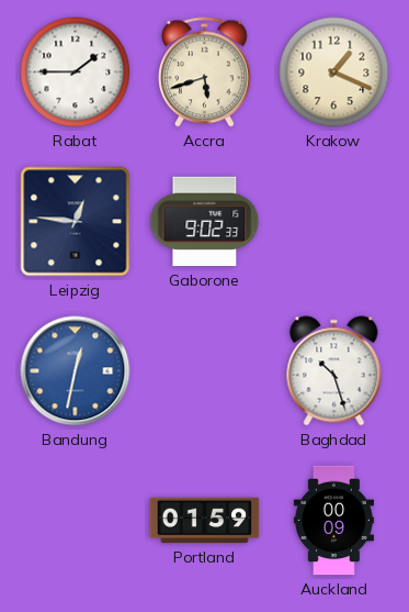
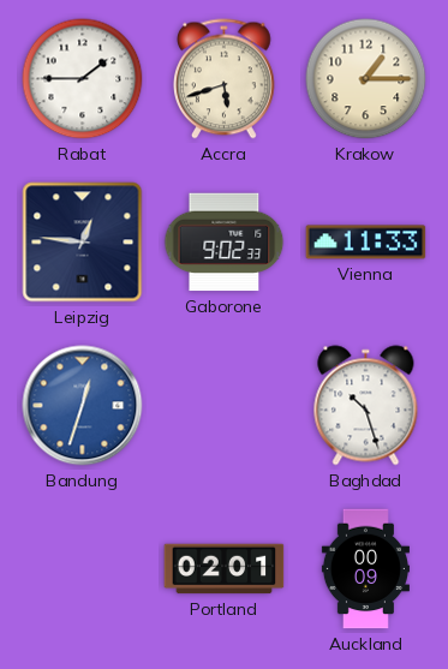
Krakow: 1:19 -> 1:15
Vienna: none -> 11:33
Bandung: 12:32 -> 12:33
Portland: 01:59 -> 02:01
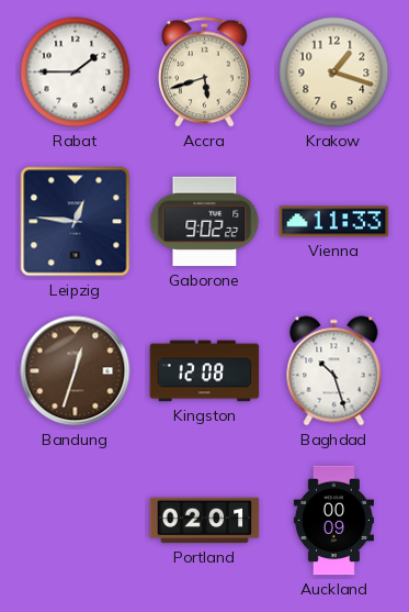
Krakow: 1:15 -> 1:18
Gaborone: 9:02:33 -> 9:02:22
Bandung dial: blue -> brown
Kingston: none -> 12:08
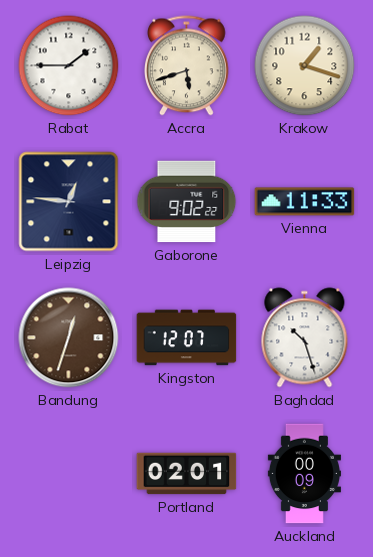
Kingston: 12:08 -> 12:07
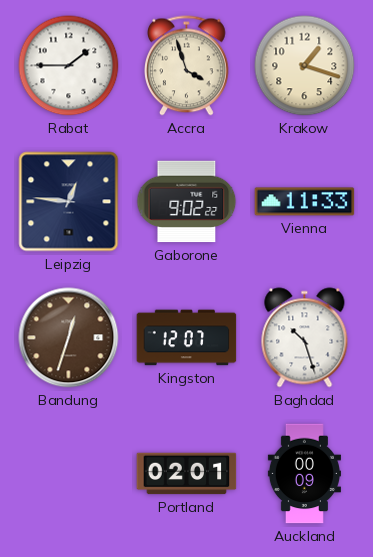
Accra: 5:42 -> 3:57
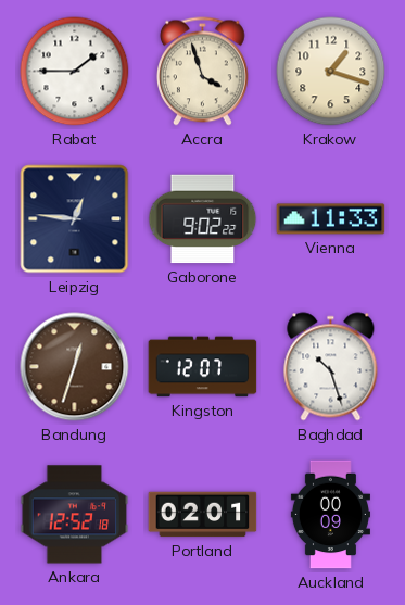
Ankara: none -> 12:52
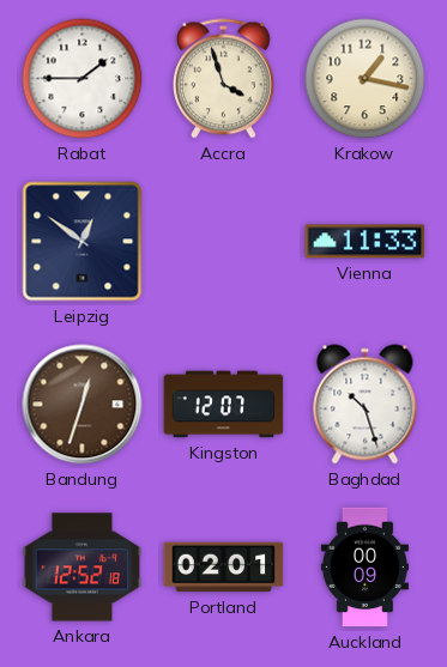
Krakow: 1:18 -> 1:17
Leipzig: 12:46 -> 12:51
Gaborone: 9:02 -> none
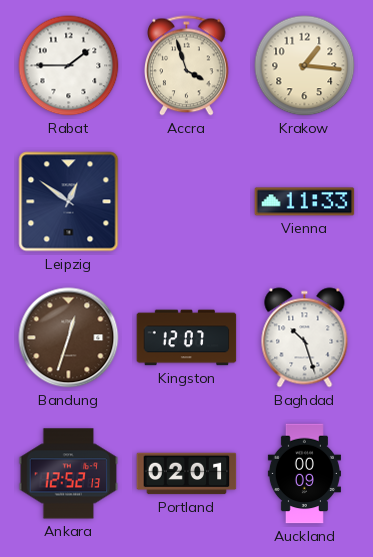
Krakow: 1:17 -> 1:16
Ankara: 12:52:18 -> 12:52:13
